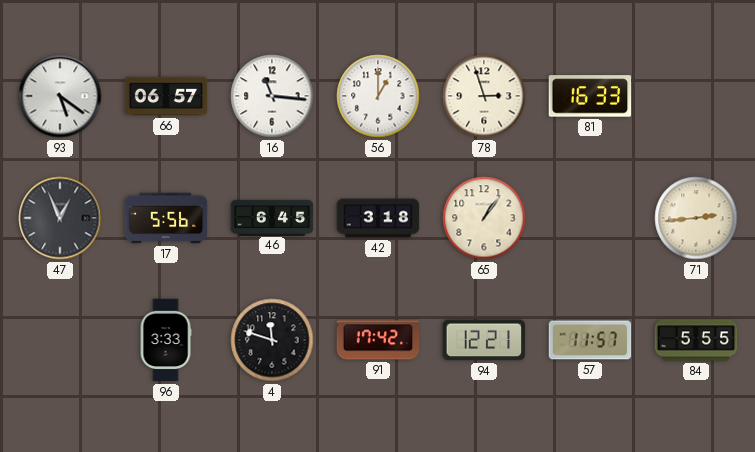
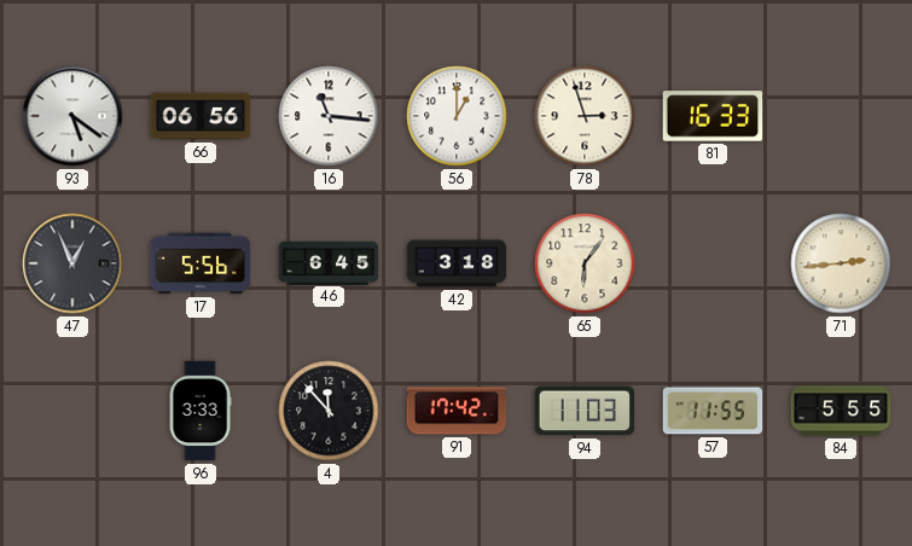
66: 06:57 -> 06:56
65: 1:06 -> 6:06
4: 11:48 -> 11:53
94: 12:21 -> 11:03
57: 11:57 -> 11:55
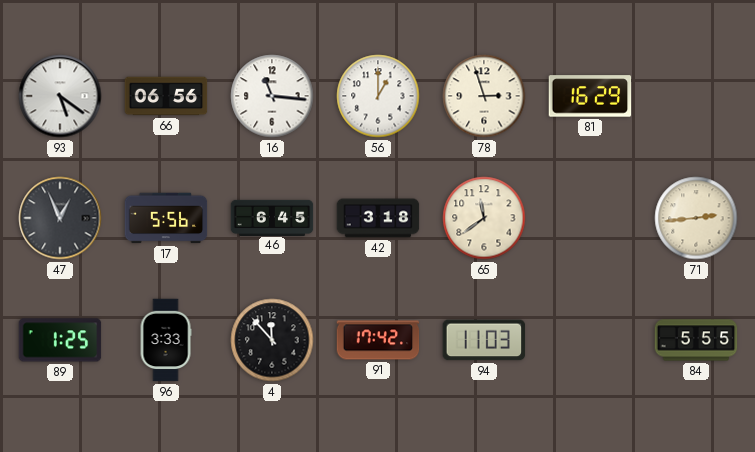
81: 16:33 -> 16:29
65: 6:06 -> 11:39
89: none -> 1:25
57: 11:55 -> none
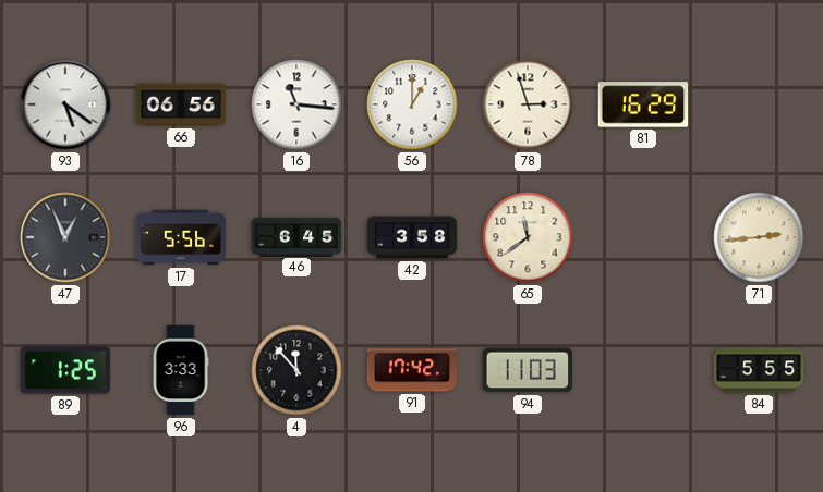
42: 3:18 -> 3:58
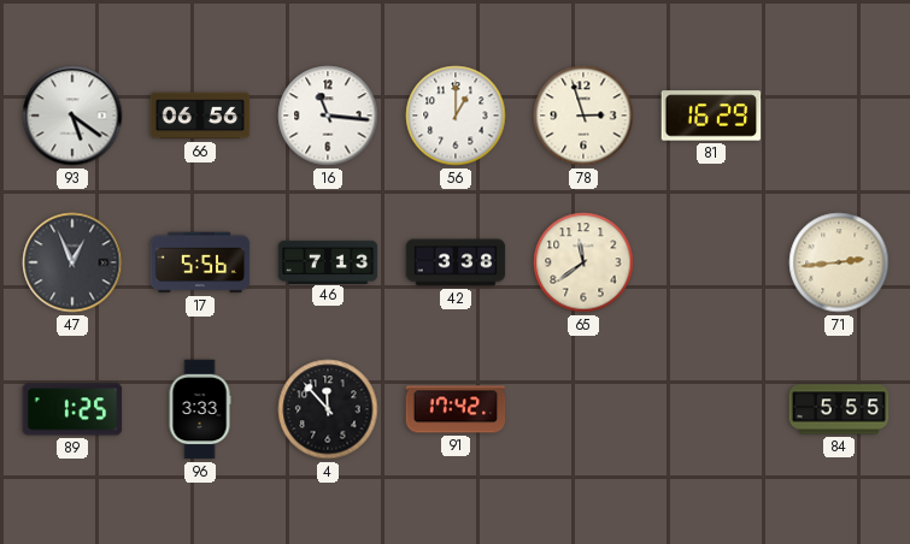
46: 6:45 -> 7:13
42: 3:58 -> 3:38
94: 11:03 -> none
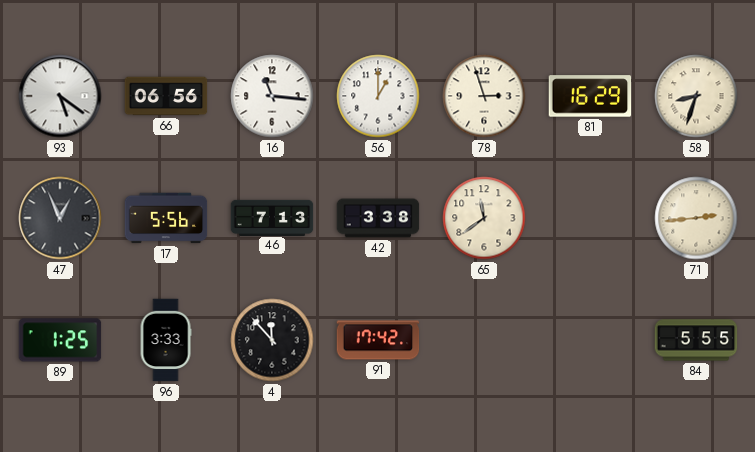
58: none -> 8:33
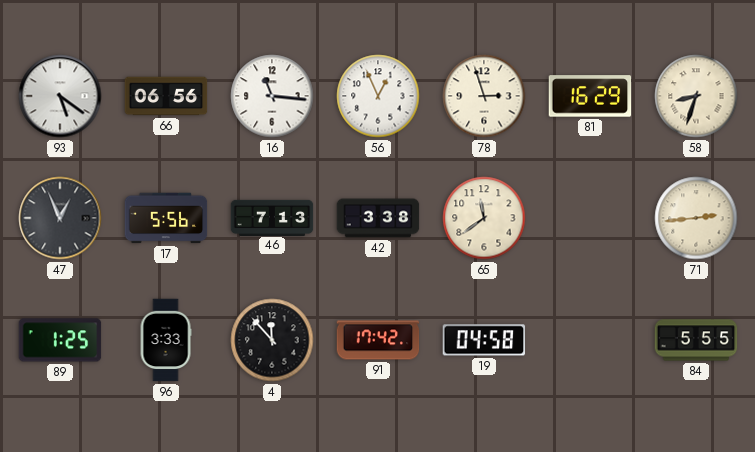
56: 1:00 -> 12:56
19: none -> 04:58
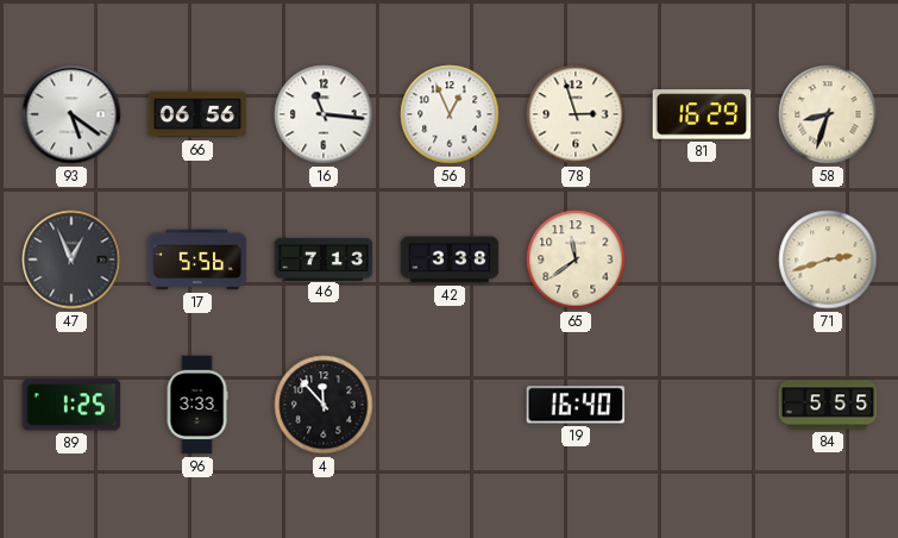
71: 2:44 -> 2:42
91: 17:42 -> none
19: 04:58 -> 16:40
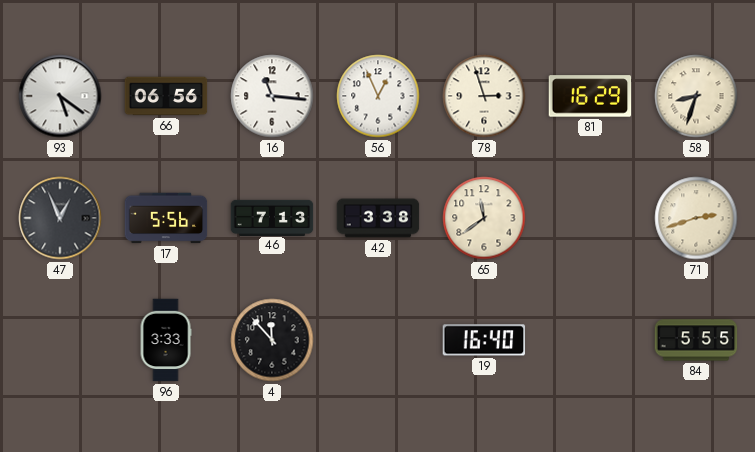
89: 1:25 -> none
